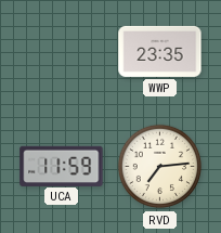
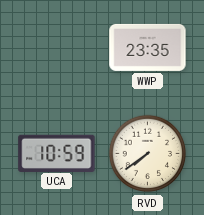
UCA: 11:59 -> 10:59
RVD: 7:14 -> 7:39
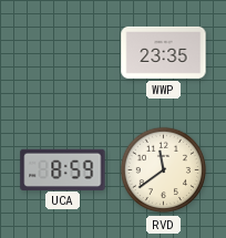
UCA: 10:59 -> 8:59
RVD: 7:39 -> 11:39
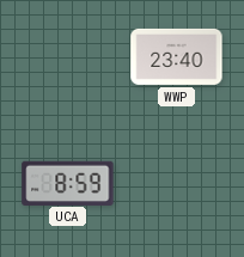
WWP: 23:35 -> 23:40
RVD: 11:39 -> none
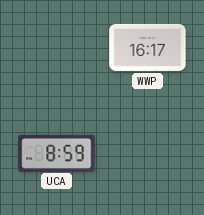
WWP: 23:40 -> 16:17
